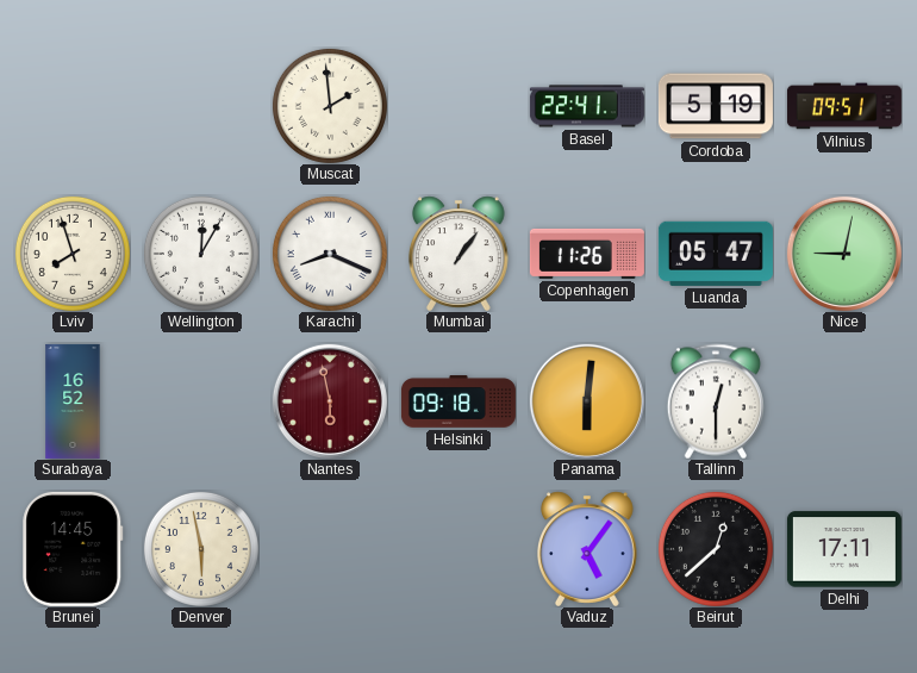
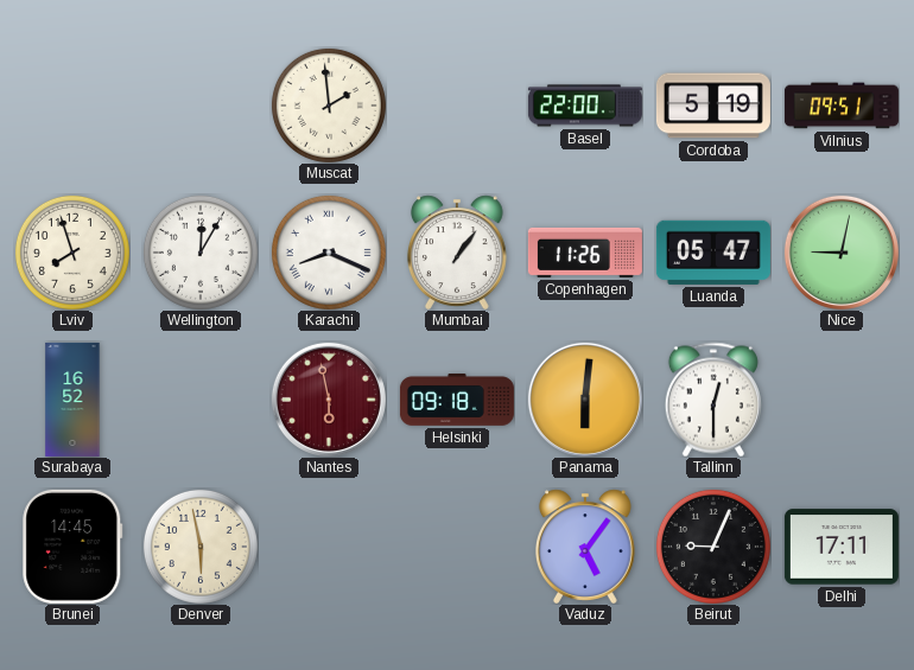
Basel: 22:41 -> 22:00
Beirut: 12:38 -> 9:04
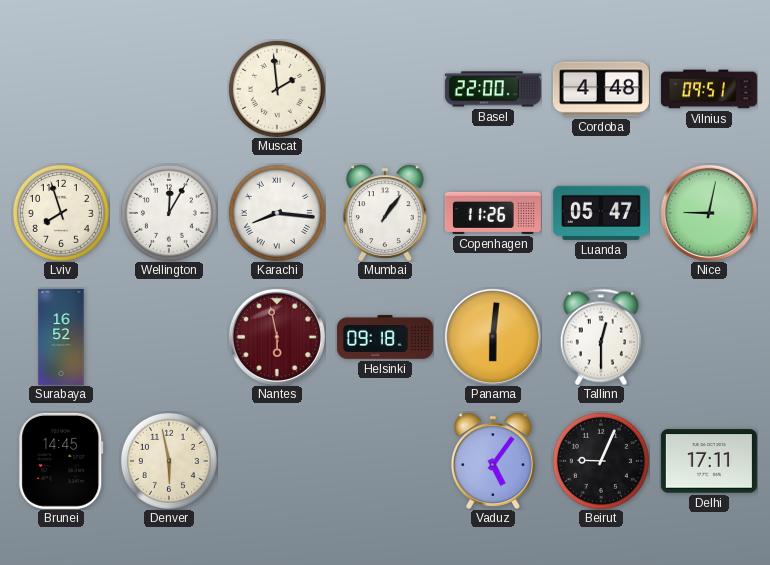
Cordoba: 5:19 -> 4:48
Karachi: 8:19 -> 8:16
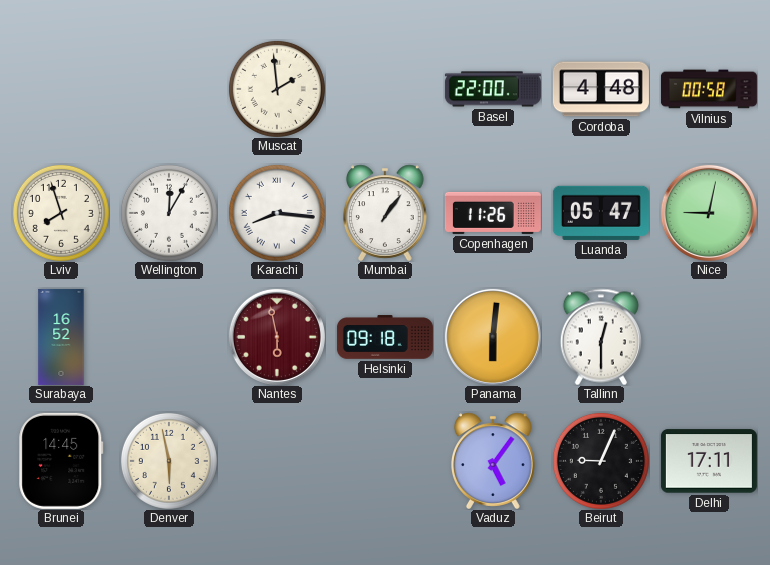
Vilnius: 09:51 -> 00:58
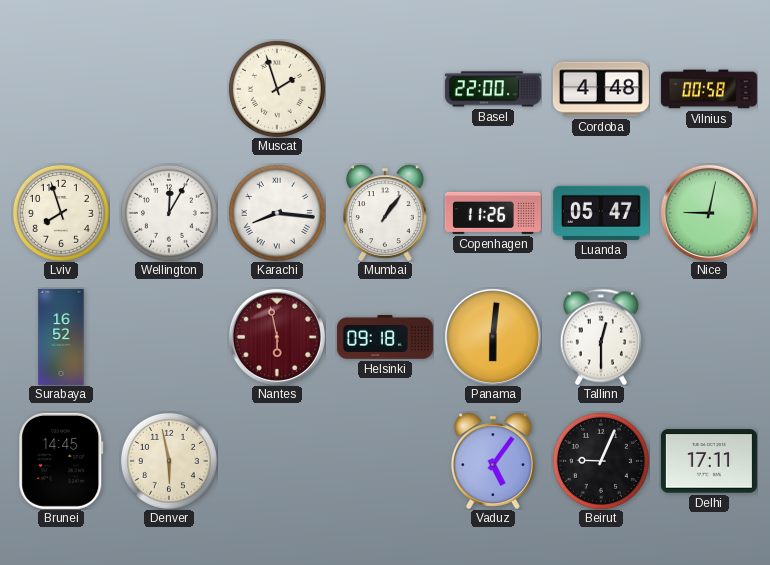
Muscat: 1:59 -> 1:57
